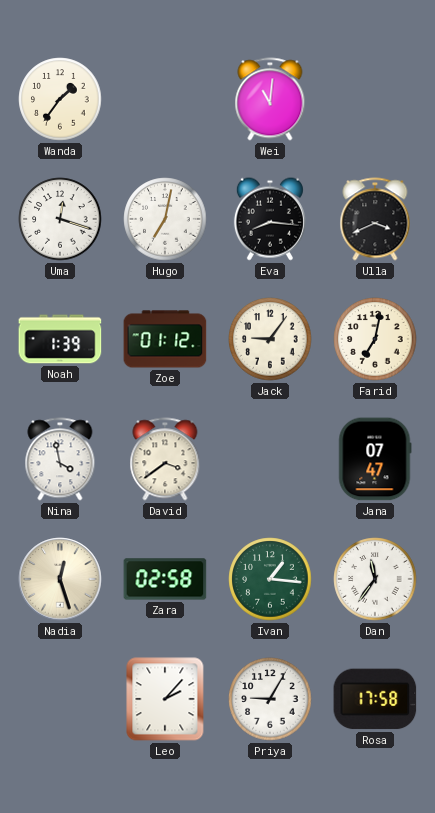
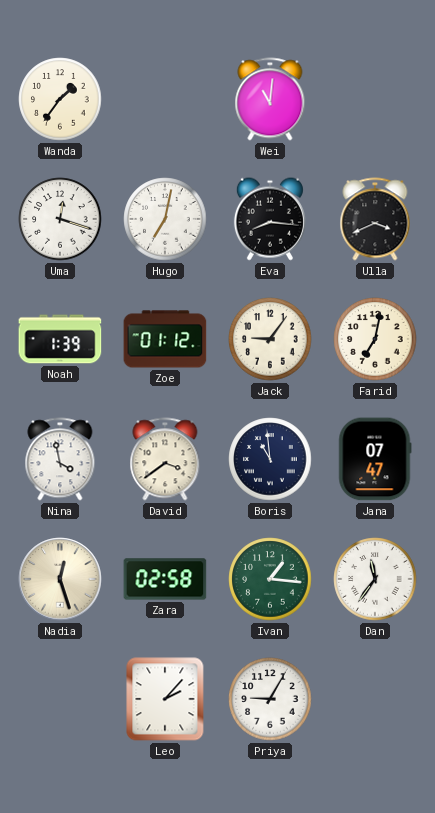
Boris: none -> 10:59
Rosa: 17:58 -> none
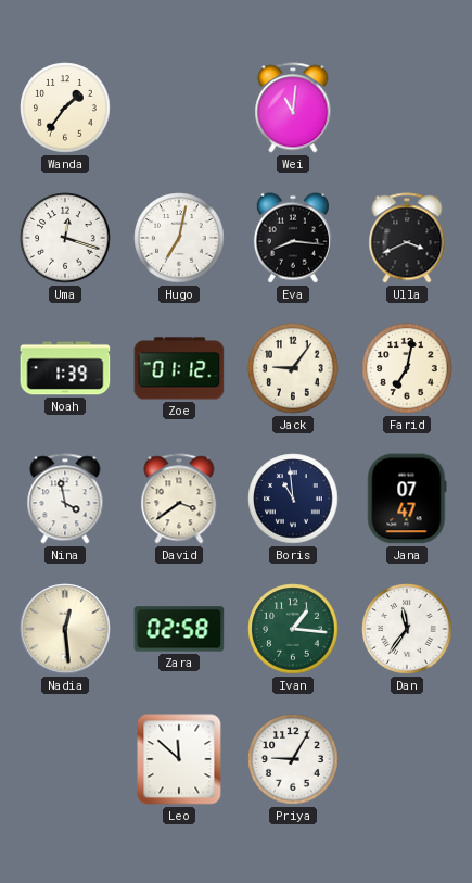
Nadia: 12:27 -> 12:29
Leo: 2:07 -> 11:52
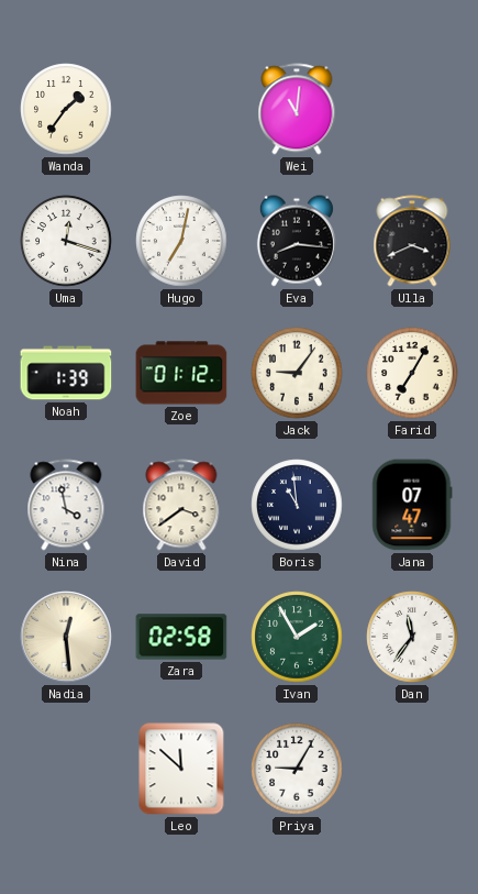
Farid: 7:02 -> 7:05
Ivan: 1:16 -> 1:55
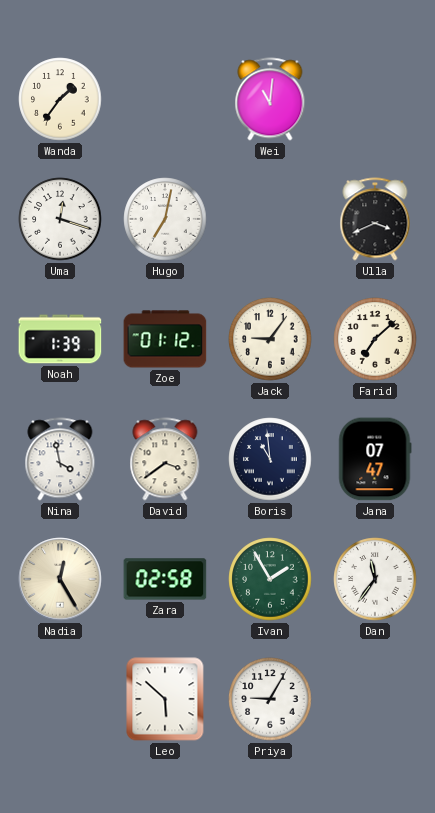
Eva: 8:16 -> none
Farid: 7:05 -> 7:08
Nadia: 12:29 -> 12:25
Leo: 11:52 -> 5:52
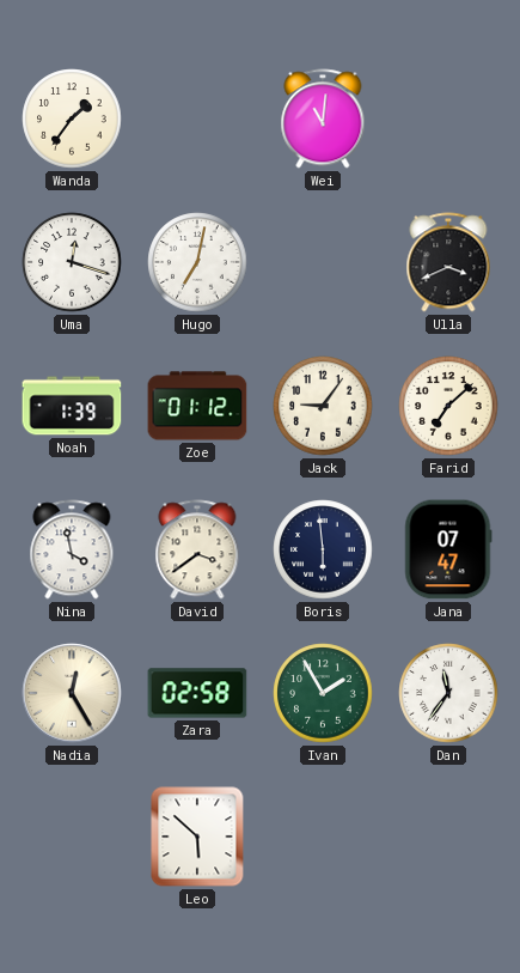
Boris: 10:59 -> 5:59
Priya: 9:05 -> none
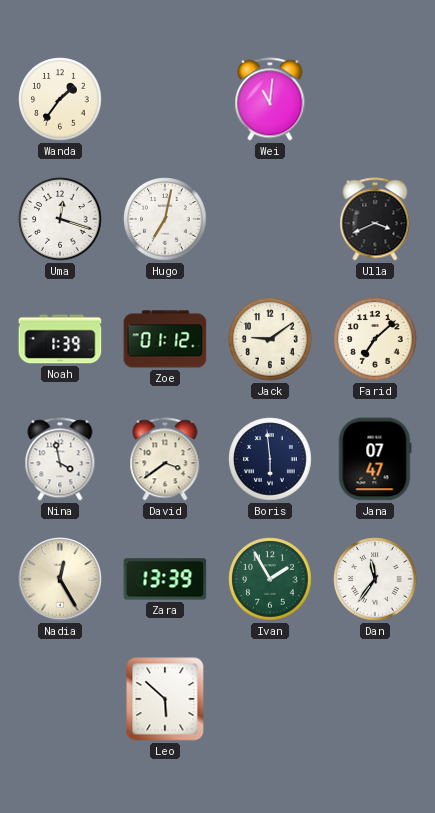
Jack: 9:06 -> 9:09
Zara: 02:58 -> 13:39
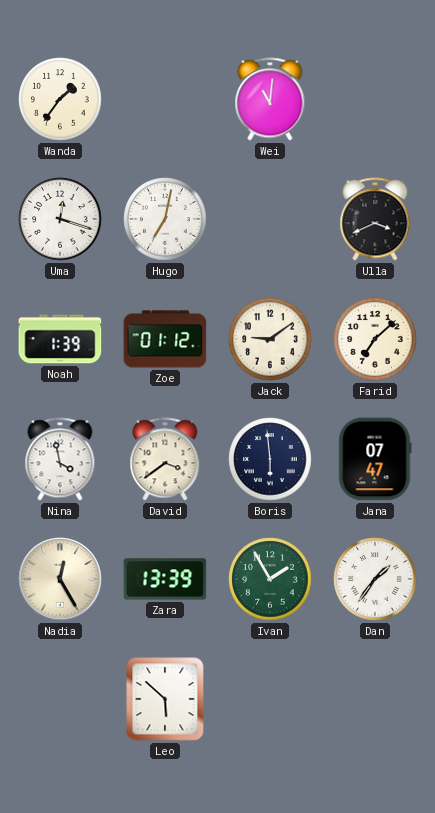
Dan: 11:36 -> 1:36
